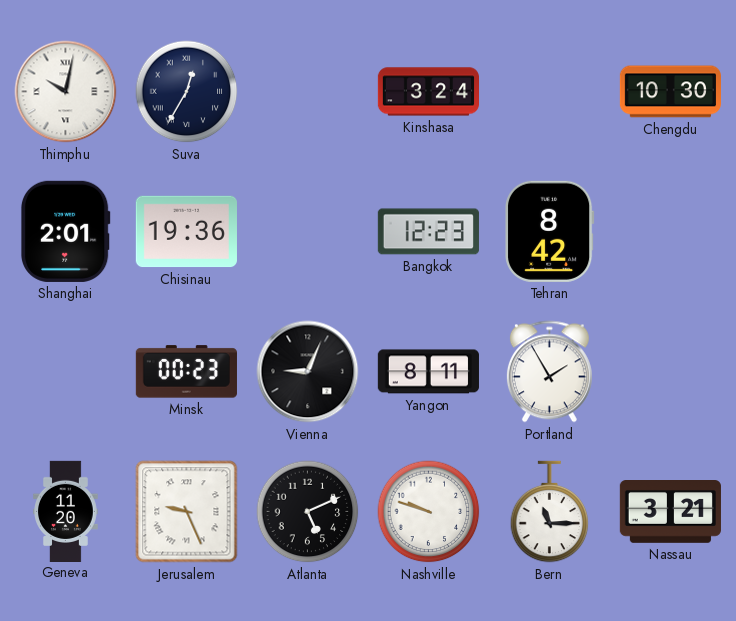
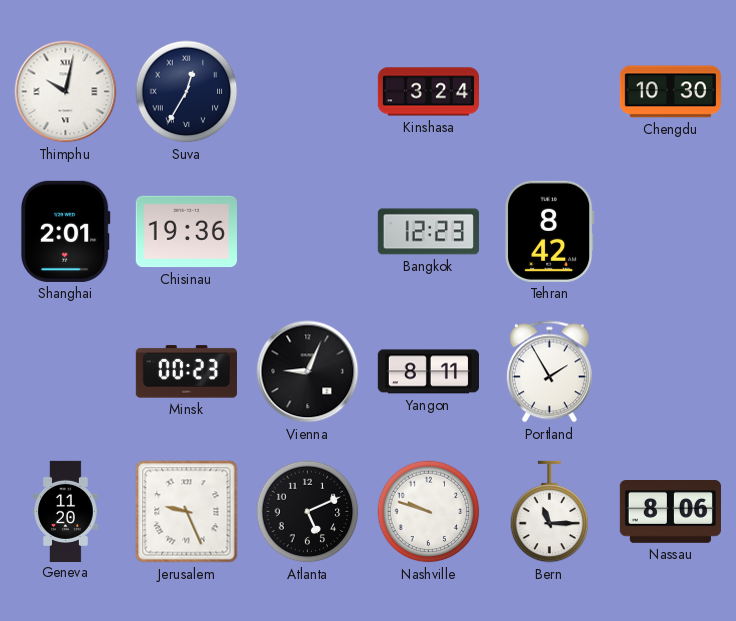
Nassau: 3:21 -> 8:06
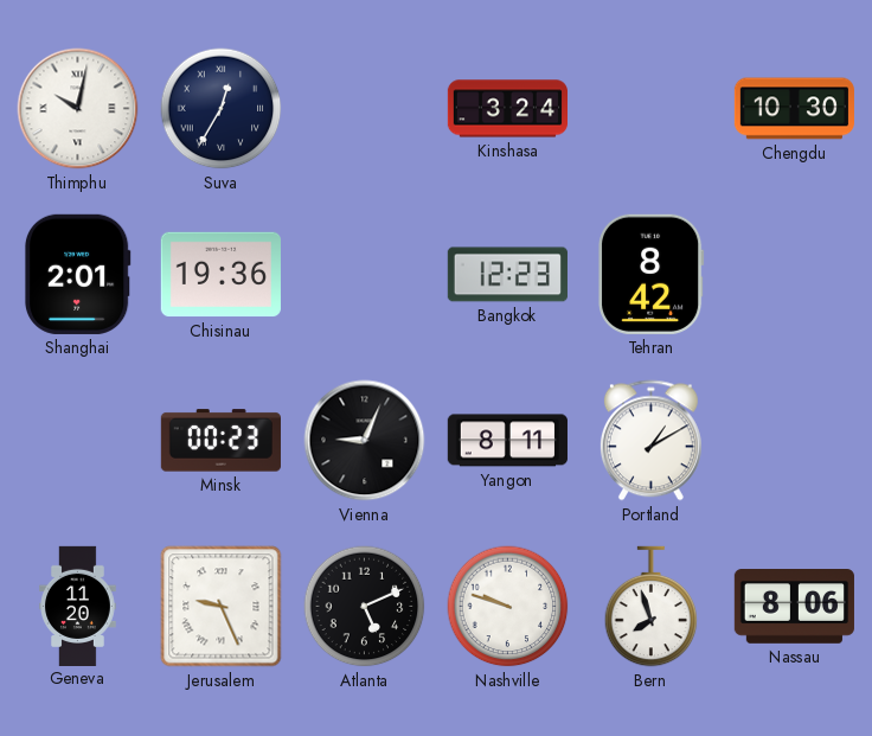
Portland: 1:55 -> 1:10
Bern: 11:15 -> 7:57
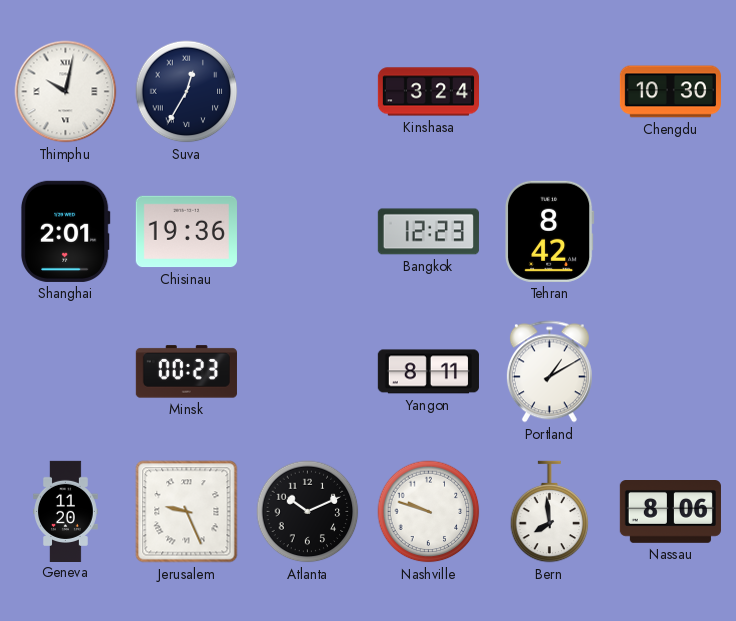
Vienna: 9:04 -> none
Atlanta: 5:11 -> 10:11
Bern: 7:57 -> 7:59
